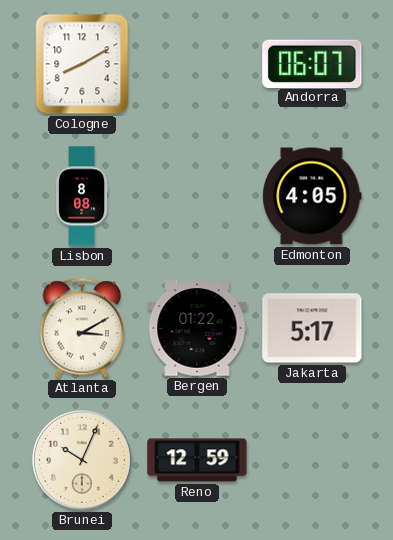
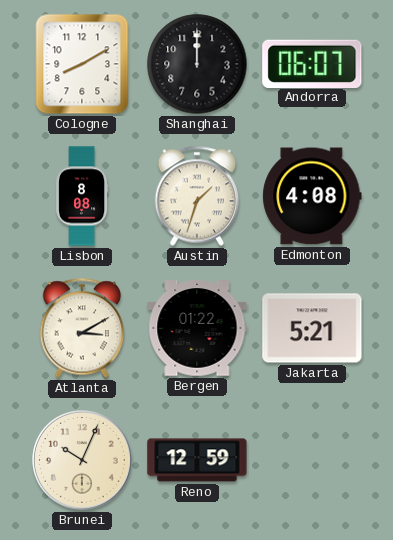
Shanghai: none -> 12:00
Austin: none -> 1:33
Edmonton: 4:05 -> 4:08
Jakarta: 5:17 -> 5:21
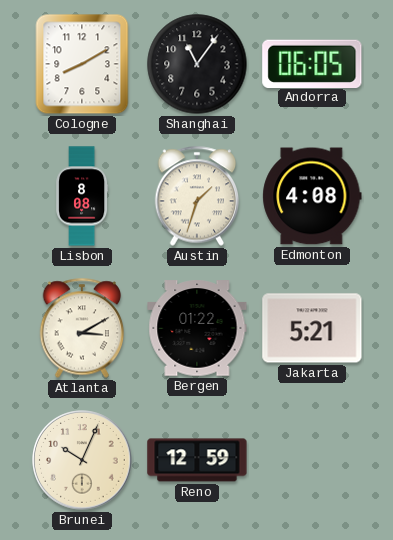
Shanghai: 12:00 -> 11:06
Andorra: 06:07 -> 06:05
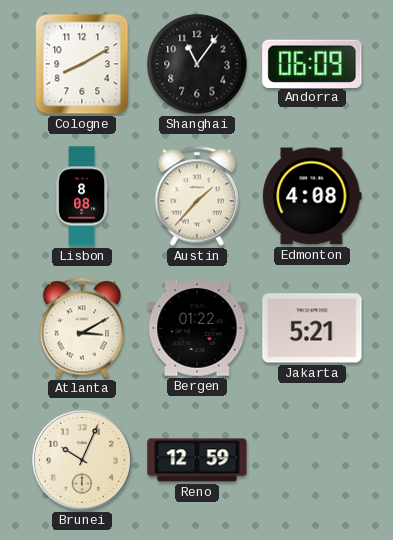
Andorra: 06:05 -> 06:09
Austin: 1:33 -> 1:37
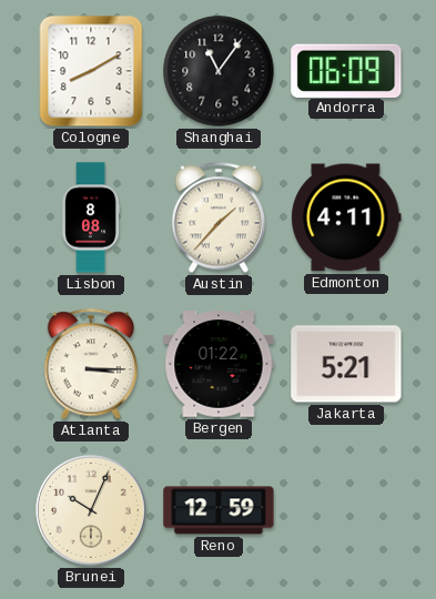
Edmonton: 4:08 -> 4:11
Atlanta: 3:10 -> 3:15
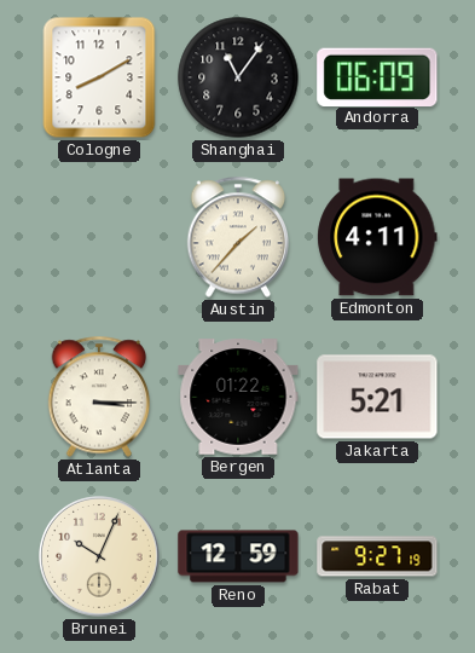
Lisbon: 8:08 -> none
Rabat: none -> 9:27
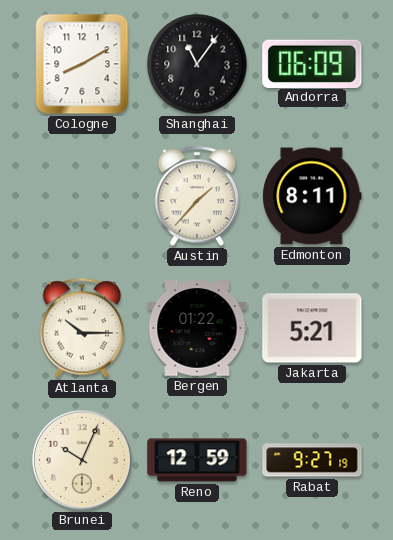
Edmonton: 4:11 -> 8:11
Atlanta: 3:15 -> 10:15
